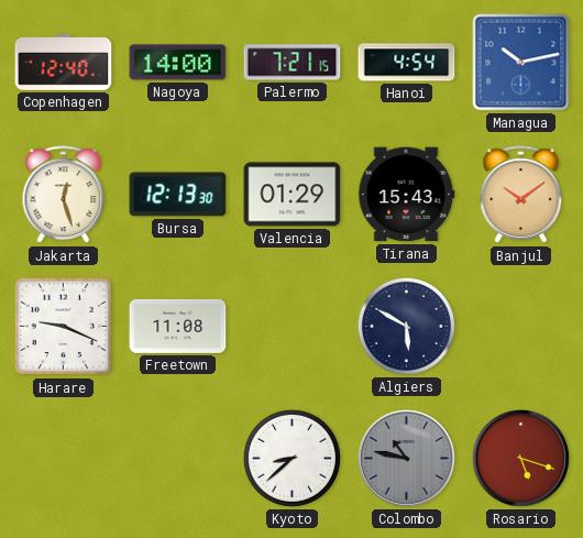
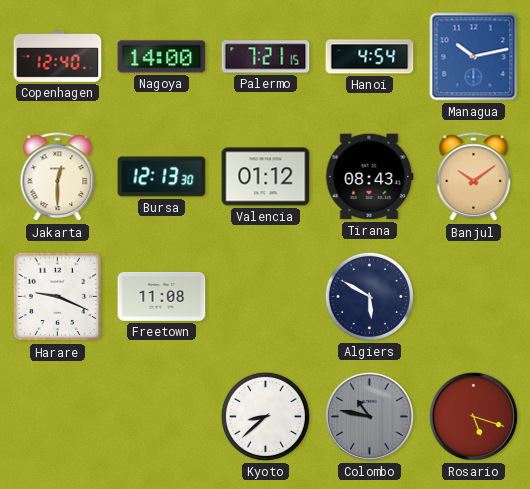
Jakarta: 12:27 -> 12:30
Valencia: 01:29 -> 01:12
Tirana: 15:43 -> 08:43
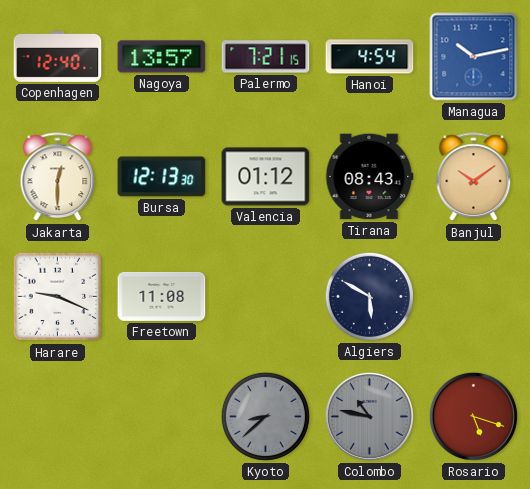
Nagoya: 14:00 -> 13:57
Kyoto dial: white -> grey
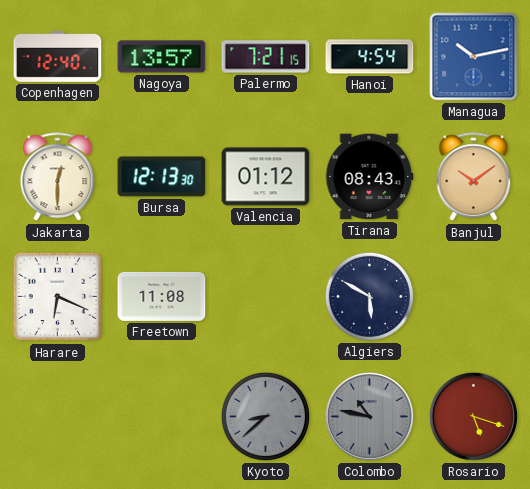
Harare: 9:19 -> 6:19
